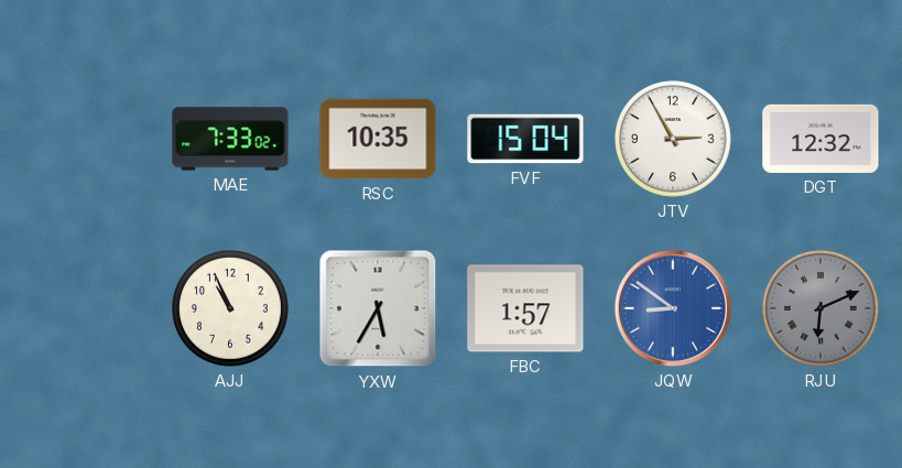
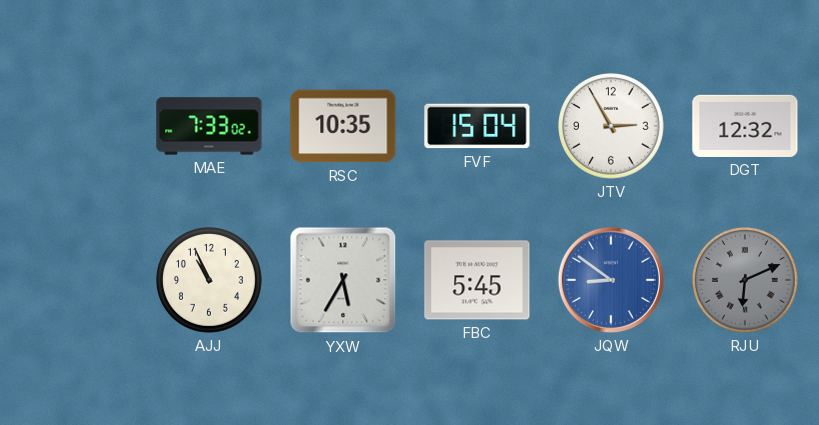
FBC: 1:57 -> 5:45
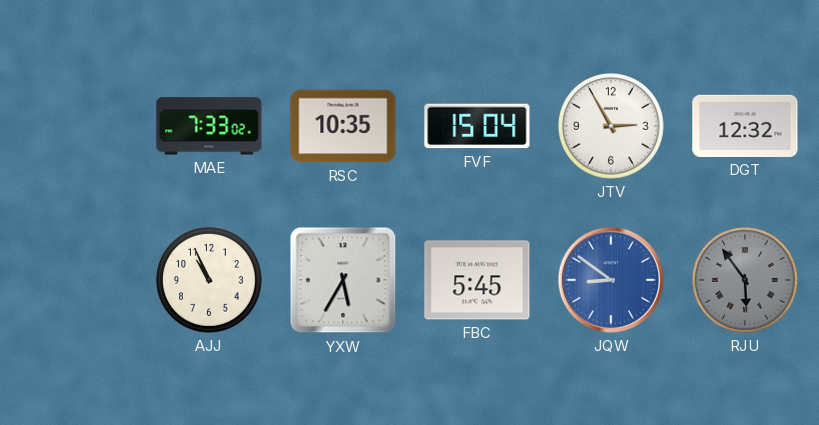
RJU: 6:11 -> 5:54
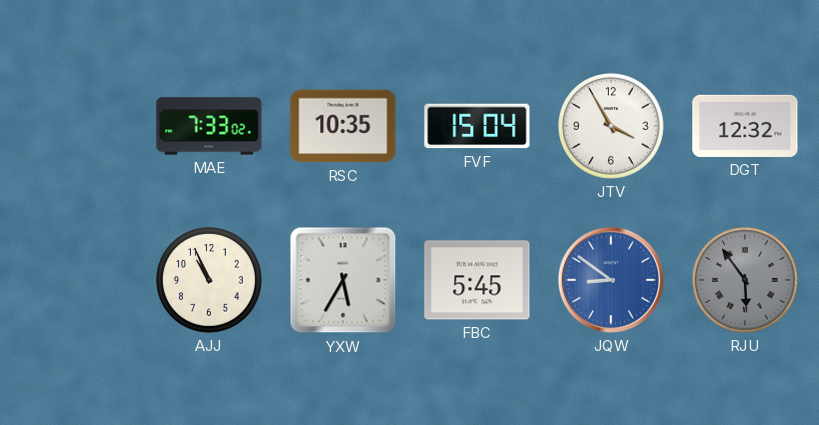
JTV: 2:55 -> 3:55
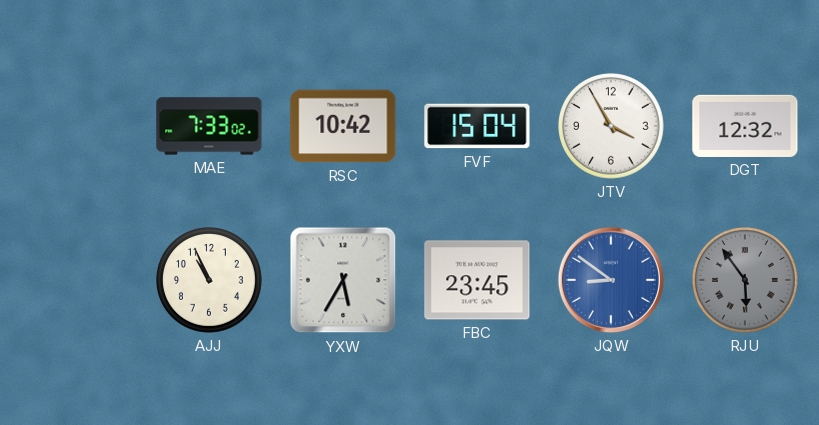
RSC: 10:35 -> 10:42
FBC: 5:45 -> 23:45
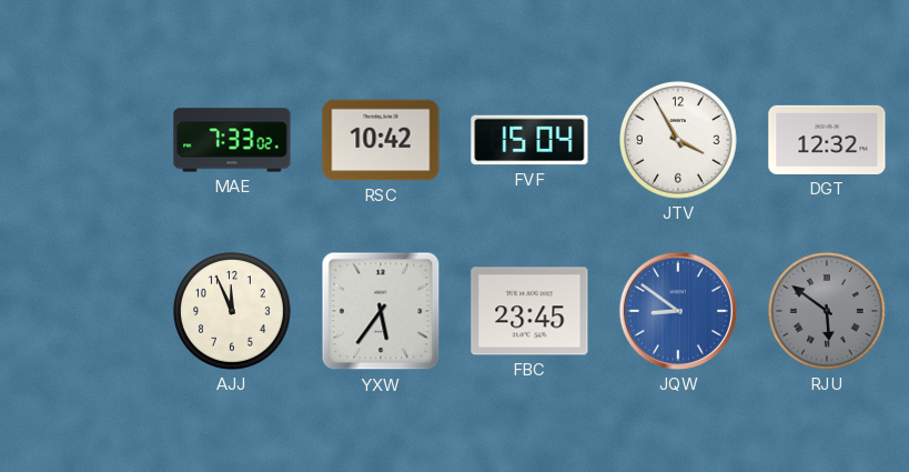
AJJ: 10:56 -> 11:56
YXW: 5:35 -> 5:36
RJU: 5:54 -> 5:51
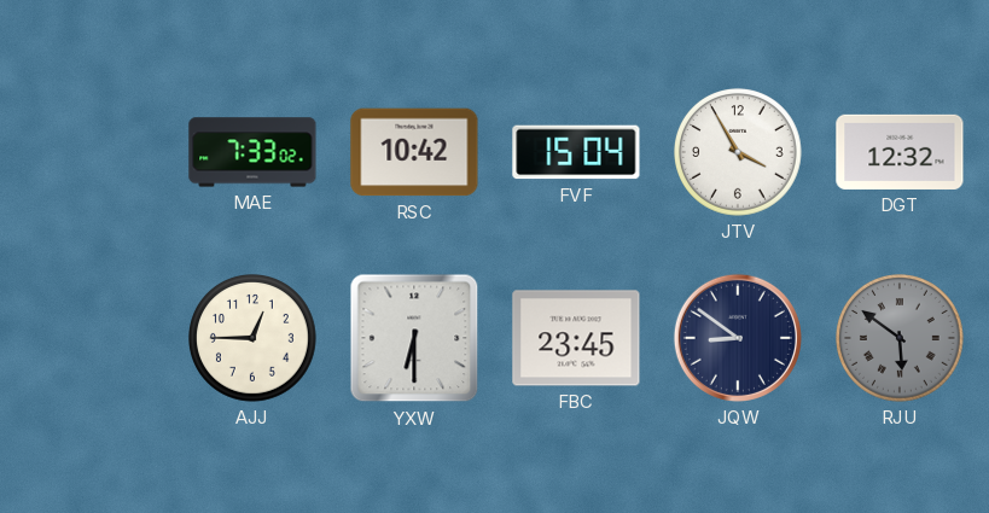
AJJ: 11:56 -> 12:45
YXW: 5:36 -> 6:30
JQW dial: blue -> navy
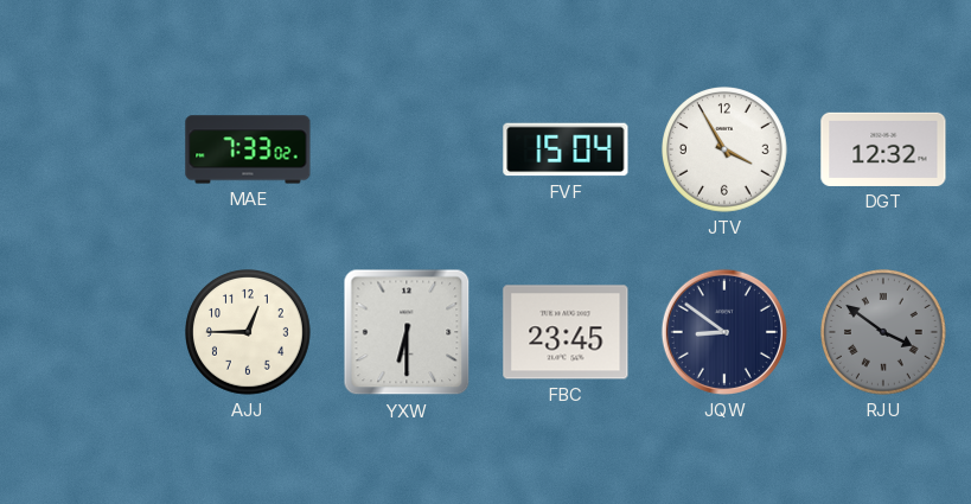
RSC: 10:42 -> none
RJU: 5:51 -> 3:51
